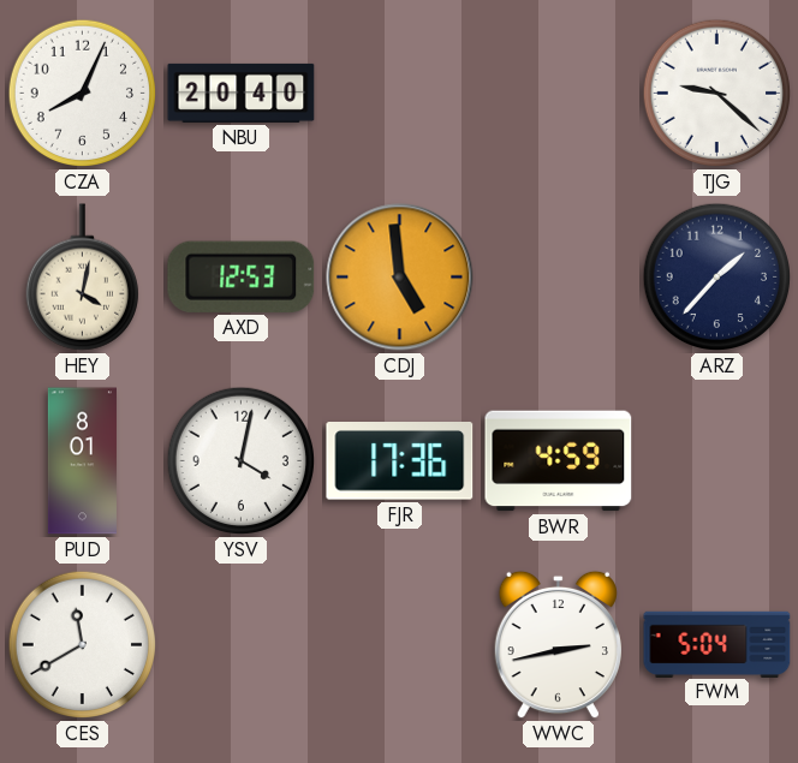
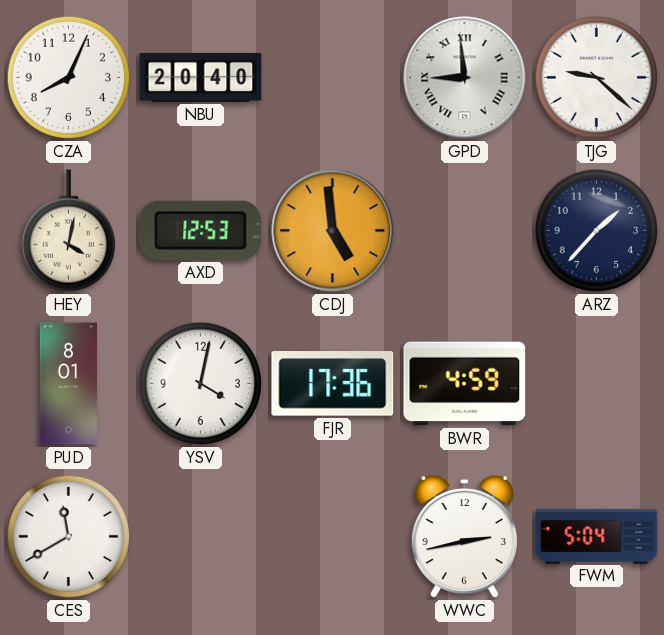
GPD: none -> 8:59
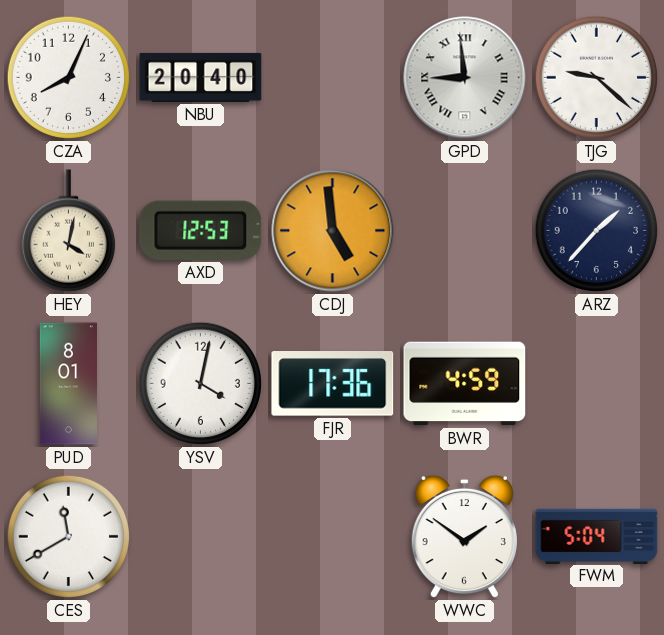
WWC: 2:43 -> 1:51
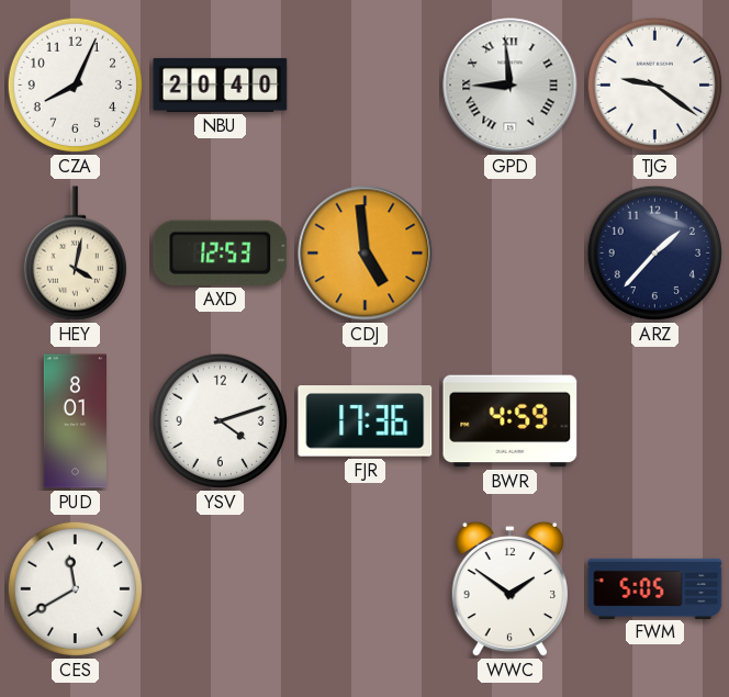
TJG: 9:22 -> 9:21
YSV: 4:02 -> 4:12
FWM: 5:04 -> 5:05
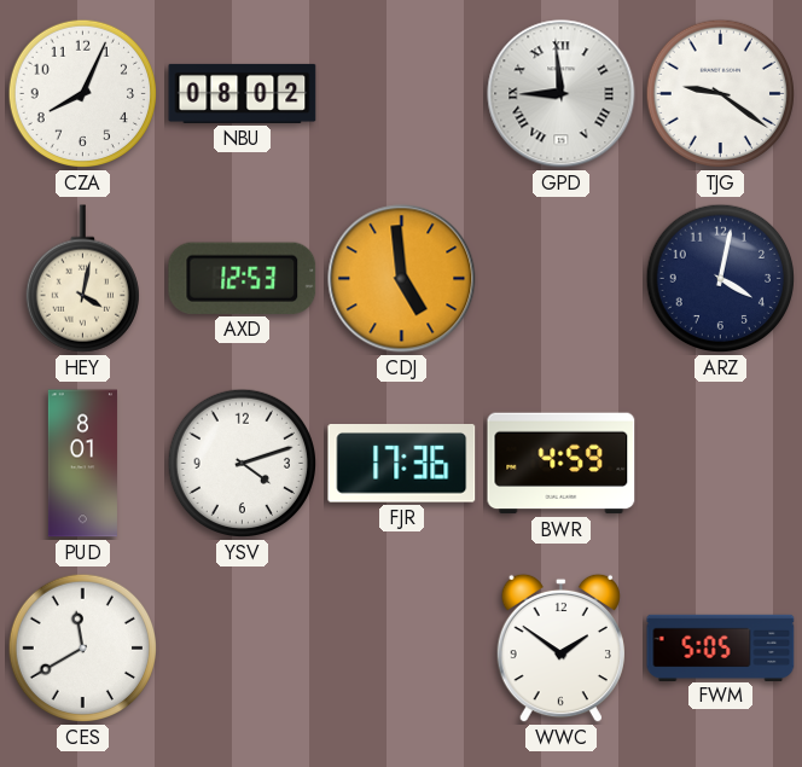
NBU: 20:40 -> 08:02
ARZ: 1:37 -> 4:02
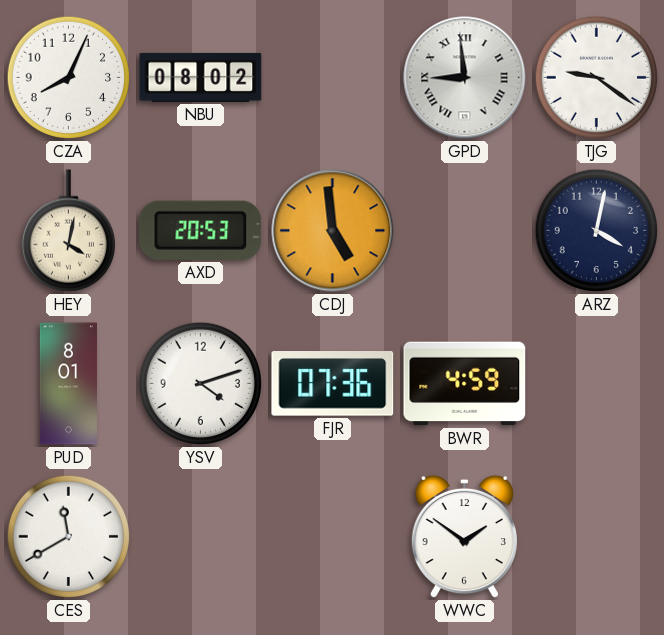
AXD: 12:53 -> 20:53
FJR: 17:36 -> 07:36
FWM: 5:05 -> none
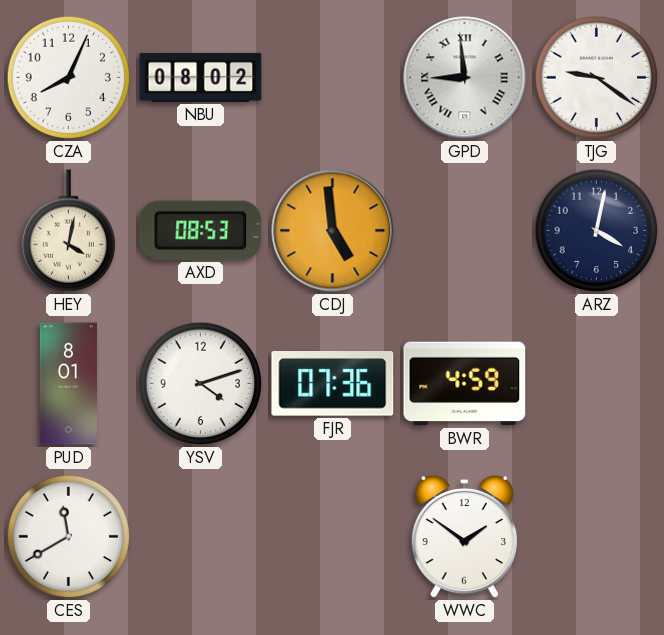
AXD: 20:53 -> 08:53
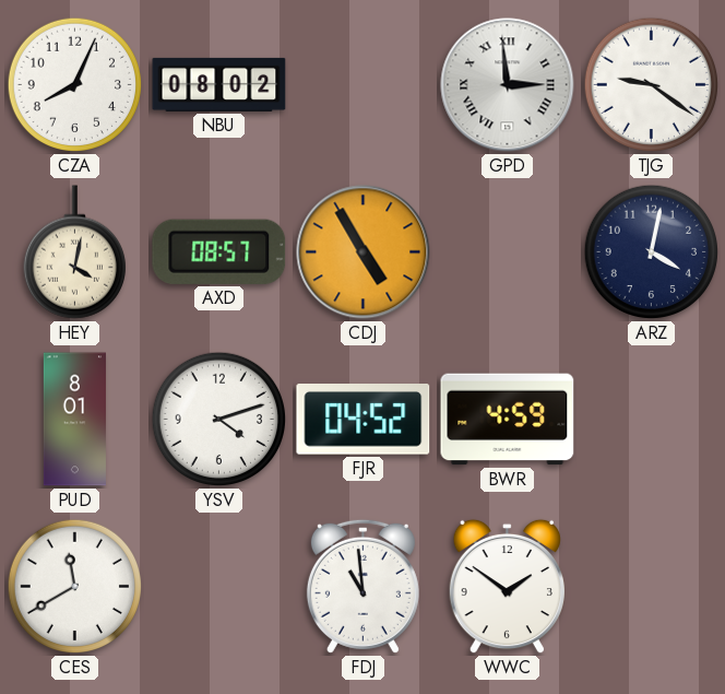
GPD: 8:59 -> 2:59
AXD: 08:53 -> 08:57
CDJ: 4:59 -> 4:55
FJR: 07:36 -> 04:52
FDJ: none -> 10:59
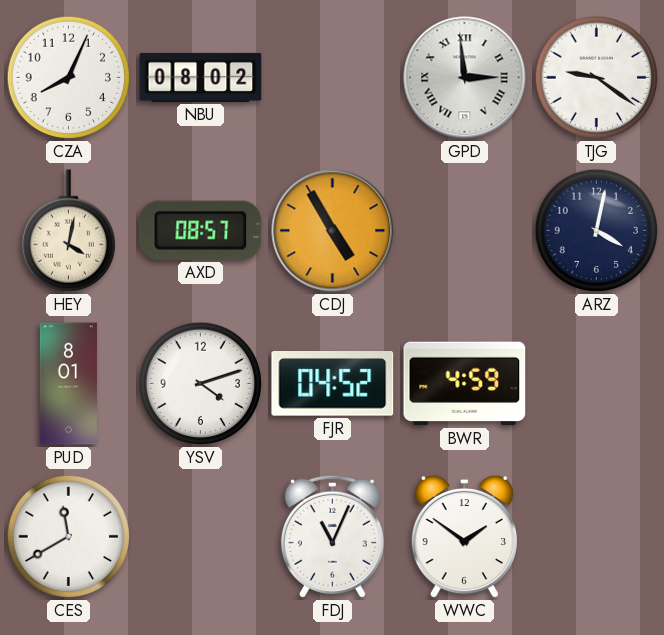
FDJ: 10:59 -> 11:04
